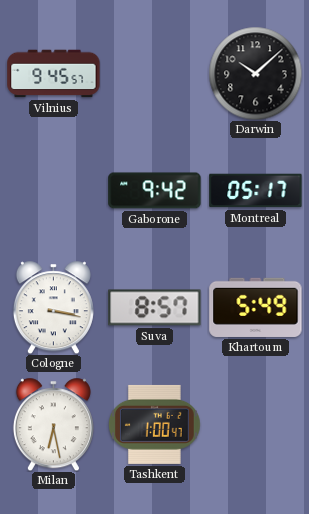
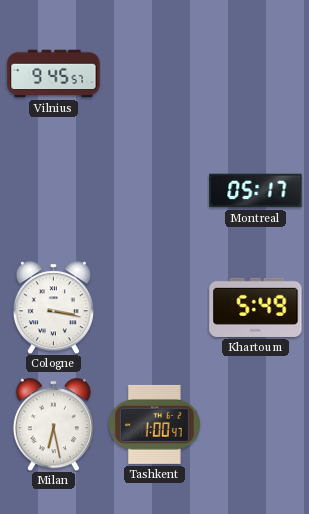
Darwin: 10:08 -> none
Gaborone: 9:42 -> none
Suva: 8:57 -> none
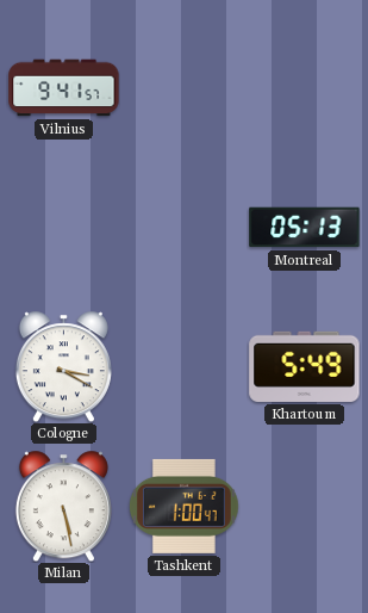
Vilnius: 9:45 -> 9:41
Montreal: 05:17 -> 05:13
Cologne: 3:17 -> 3:20
Milan: 6:28 -> 5:28
